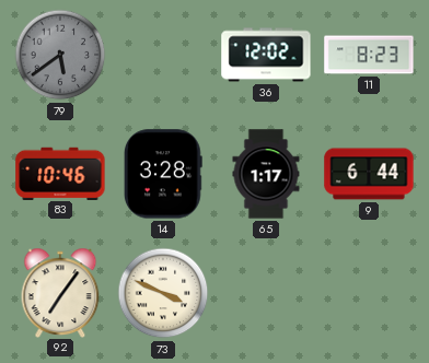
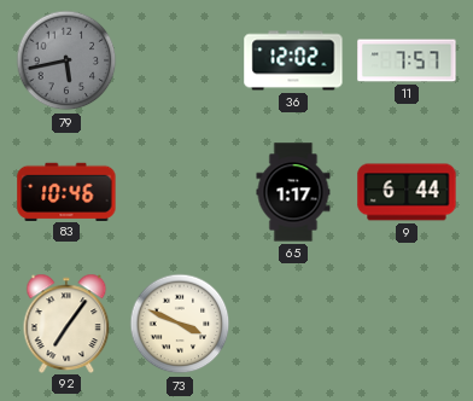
79: 5:39 -> 5:43
11: 8:23 -> 7:57
14: 3:28 -> none
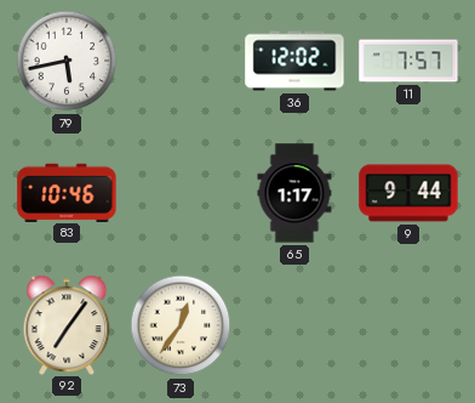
79 dial: grey -> white
9: 6:44 -> 9:44
73: 3:49 -> 12:36
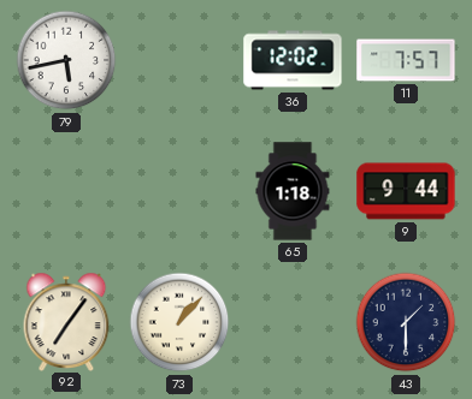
83: 10:46 -> none
65: 1:17 -> 1:18
73: 12:36 -> 1:07
43: none -> 1:30
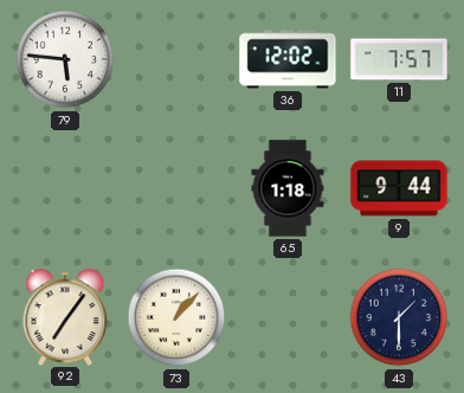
79: 5:43 -> 5:46
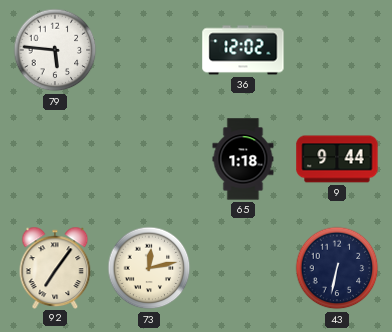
11: 7:57 -> none
73: 1:07 -> 12:13
43: 1:30 -> 6:32
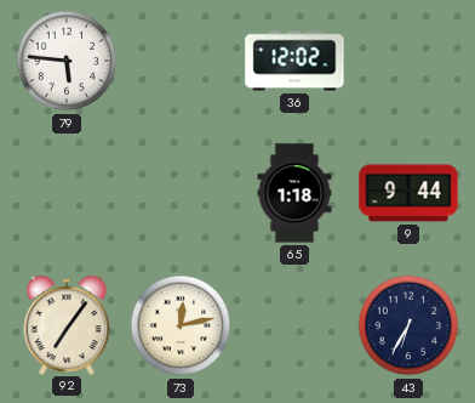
43: 6:32 -> 6:35
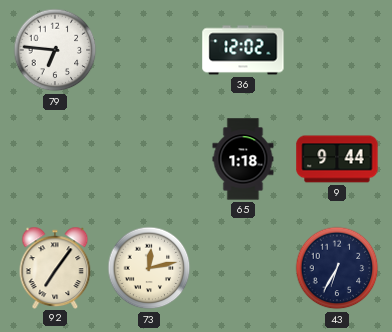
79: 5:46 -> 6:46
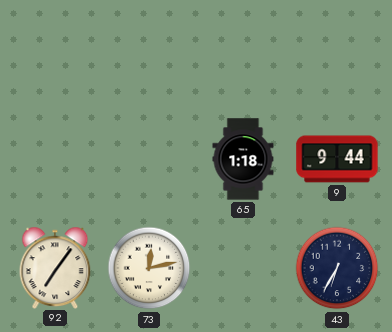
79: 6:46 -> none
36: 12:02 -> none
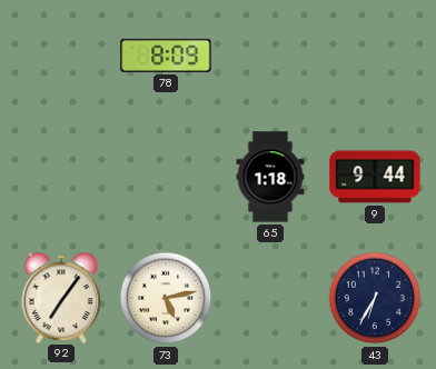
78: none -> 8:09
73: 12:13 -> 5:13
